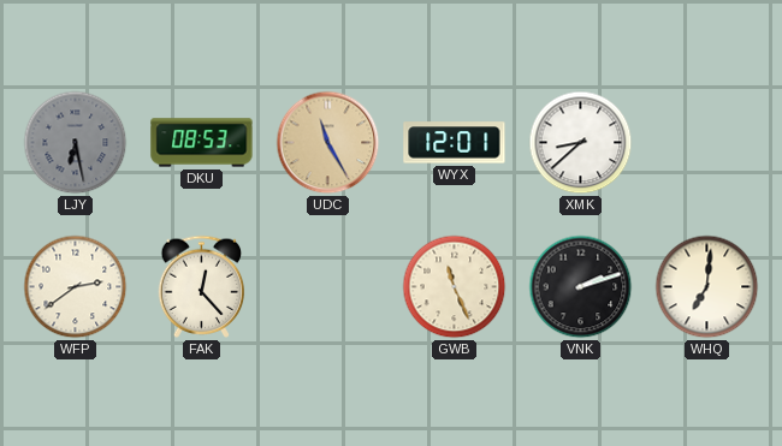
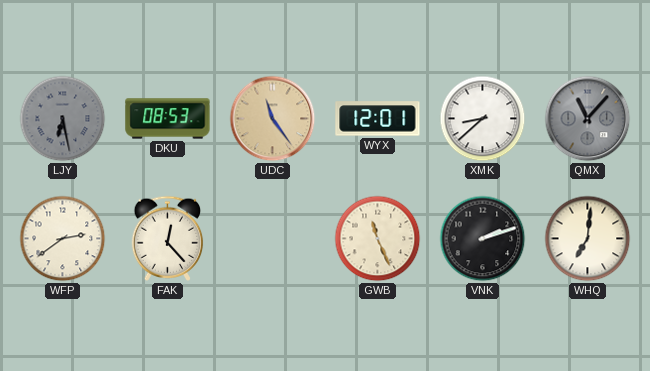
UDC: 11:25 -> 11:24
QMX: none -> 11:07
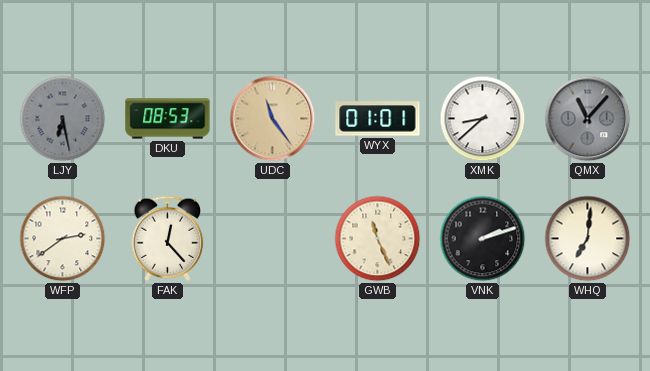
WYX: 12:01 -> 01:01
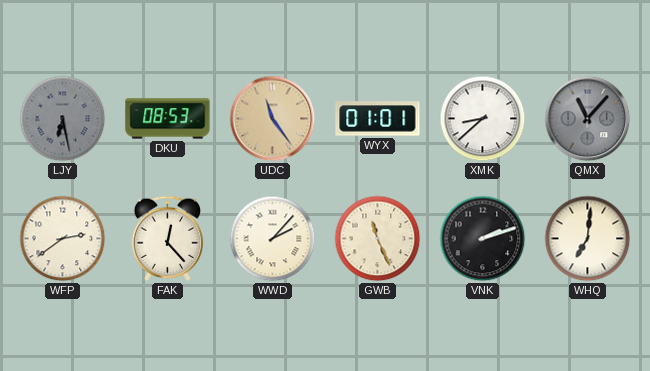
WWD: none -> 2:07
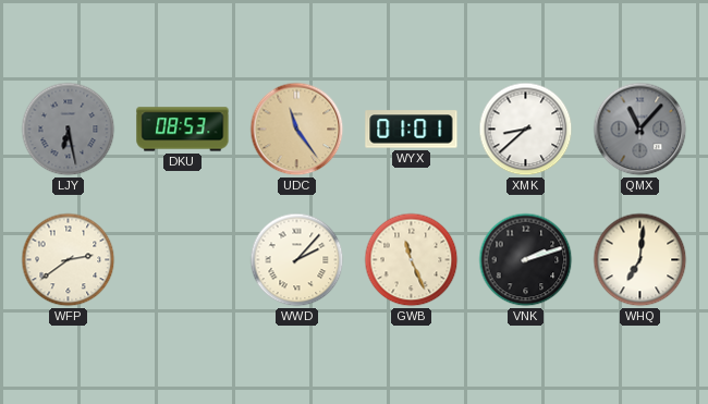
FAK: 12:23 -> none
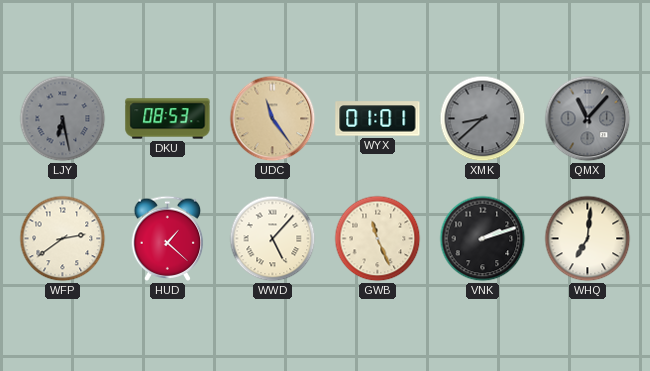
XMK dial: white -> grey
HUD: none -> 1:22
WWD: 2:07 -> 5:07
